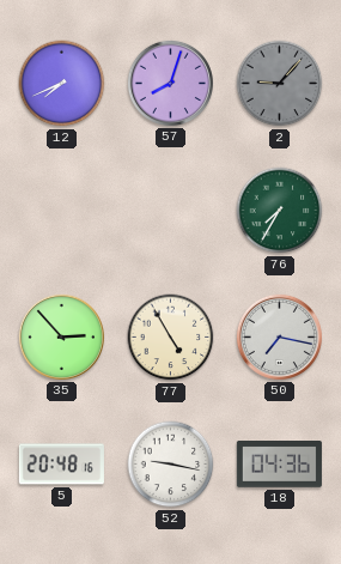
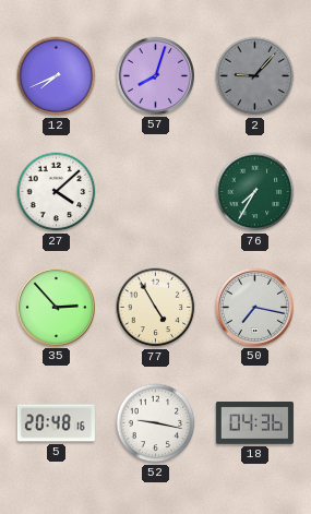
27: none -> 4:08
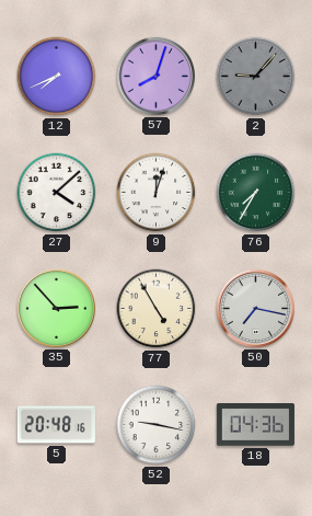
9: none -> 12:03
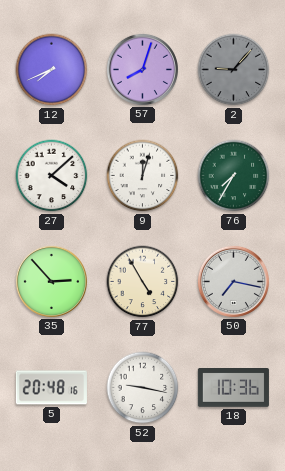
18: 04:36 -> 10:36
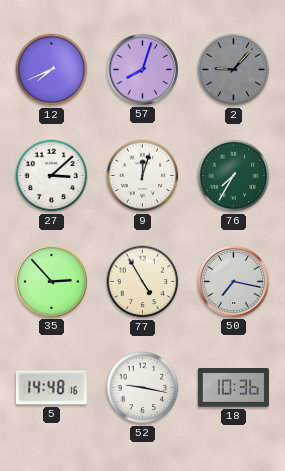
27: 4:08 -> 3:08
5: 20:48 -> 14:48
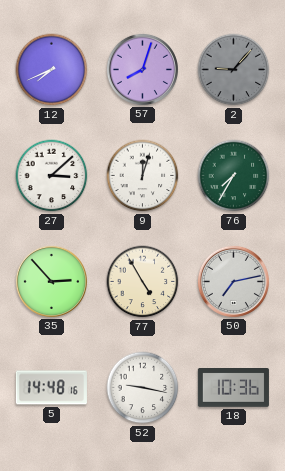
50: 7:17 -> 7:13
